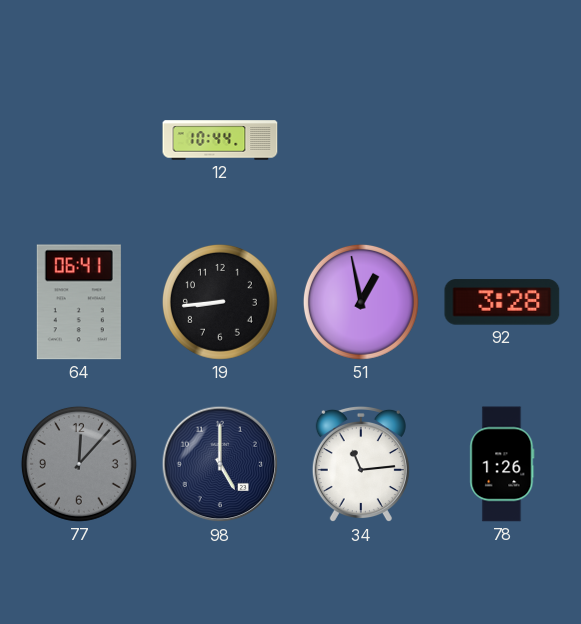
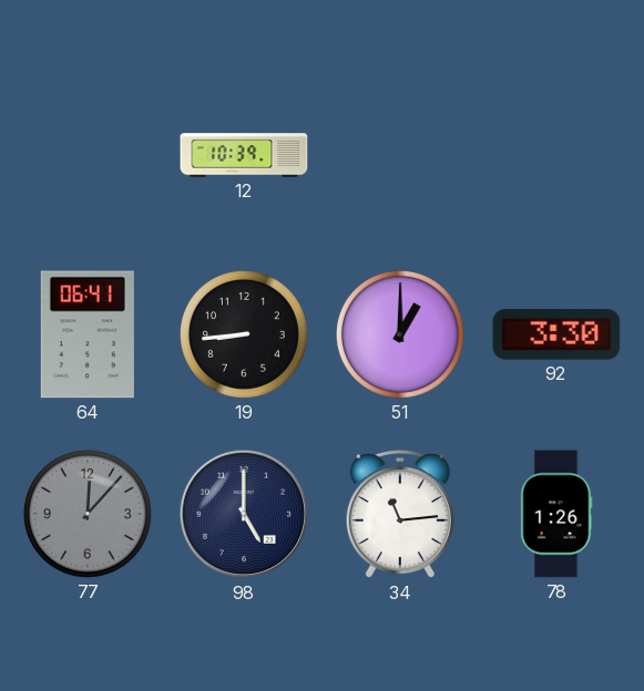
12: 10:44 -> 10:39
51: 12:58 -> 1:00
92: 3:28 -> 3:30
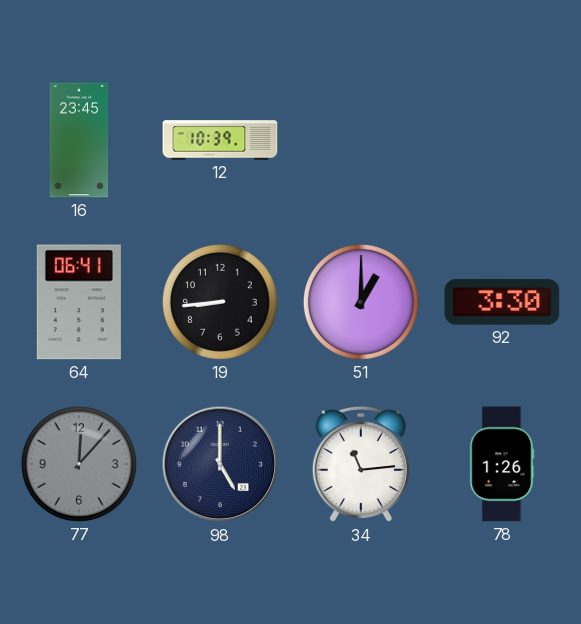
16: none -> 23:45
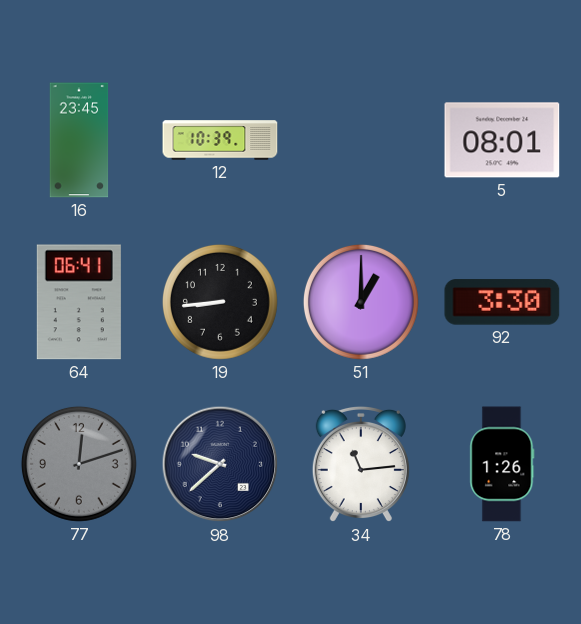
5: none -> 08:01
77: 12:07 -> 12:12
98: 5:00 -> 9:38
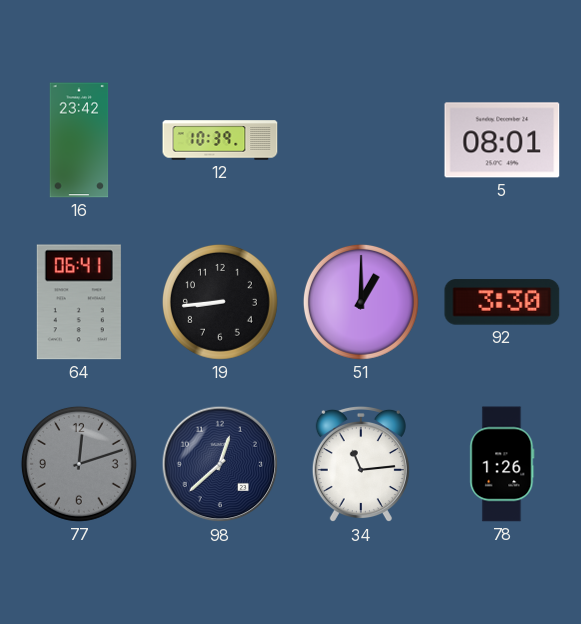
16: 23:45 -> 23:42
98: 9:38 -> 12:38
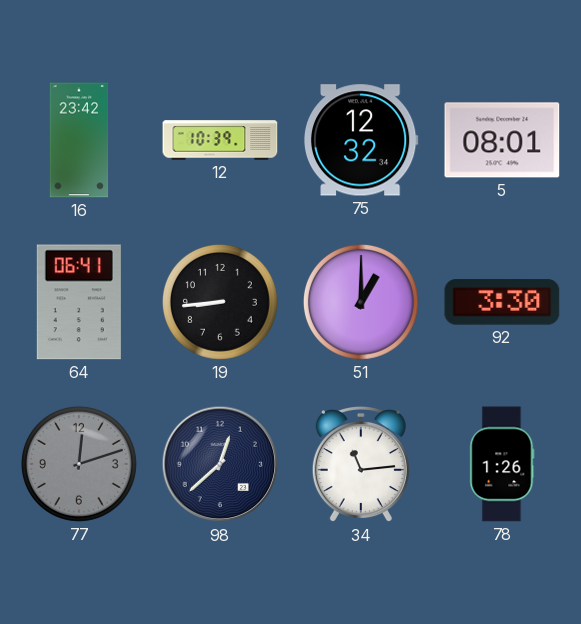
75: none -> 12:32
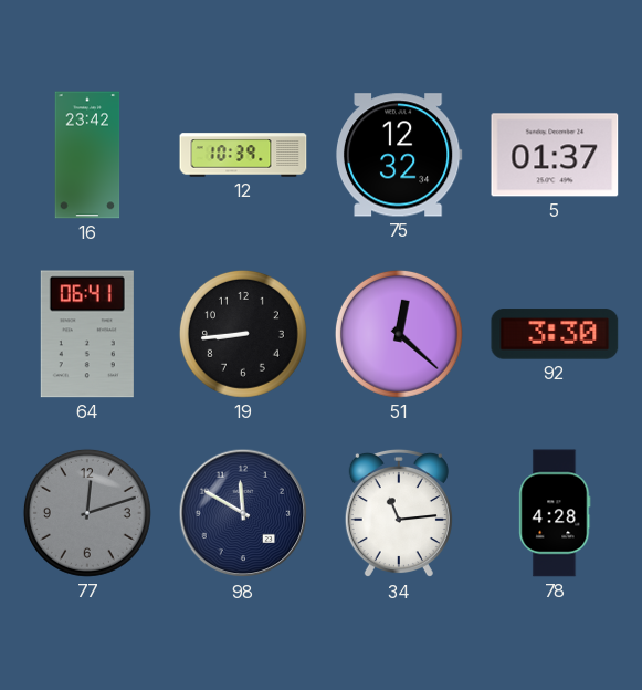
5: 08:01 -> 01:37
51: 1:00 -> 12:22
98: 12:38 -> 11:50
78: 1:26 -> 4:28
